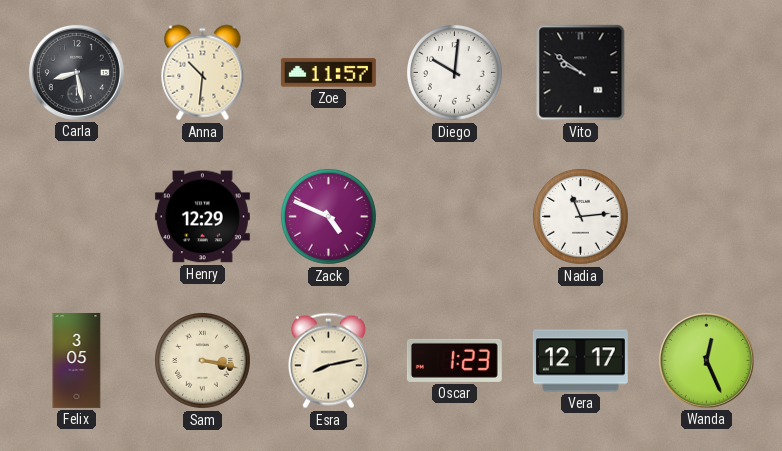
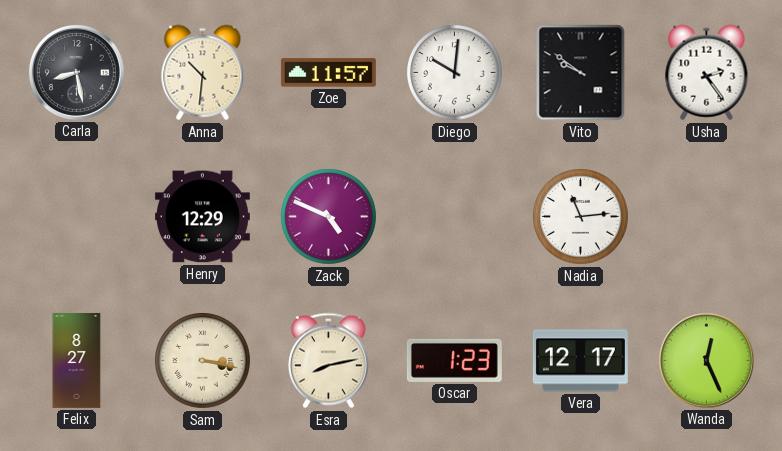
Usha: none -> 2:24
Felix: 3:05 -> 8:27
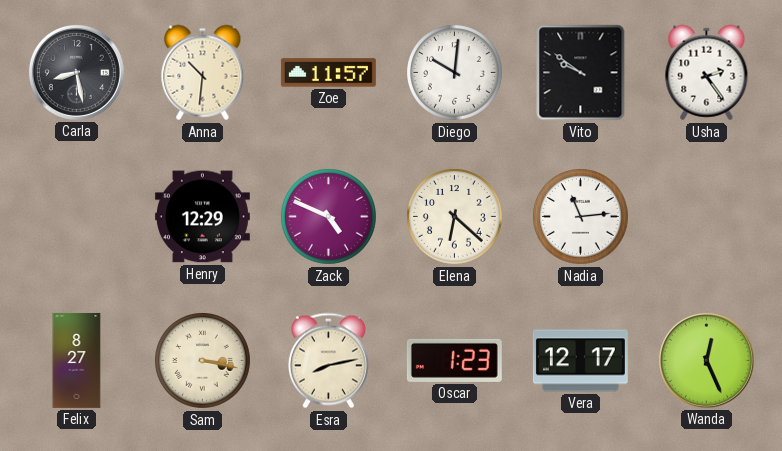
Elena: none -> 6:22
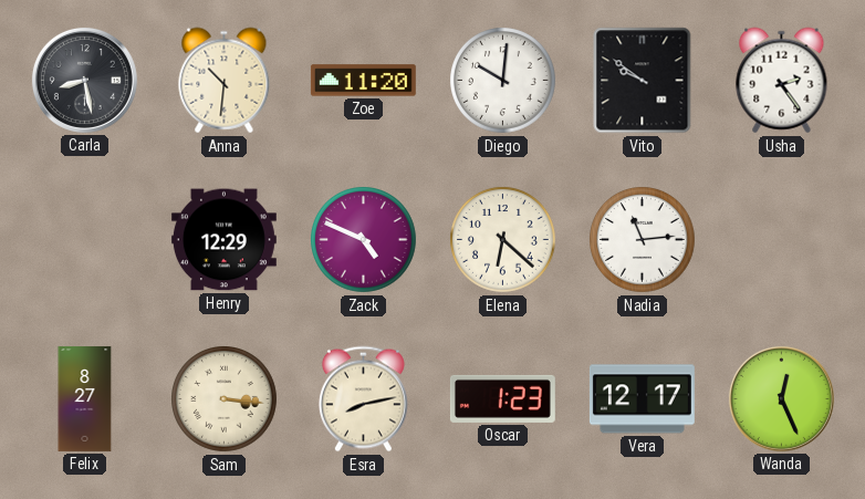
Zoe: 11:57 -> 11:20
Sam: 3:17 -> 3:16
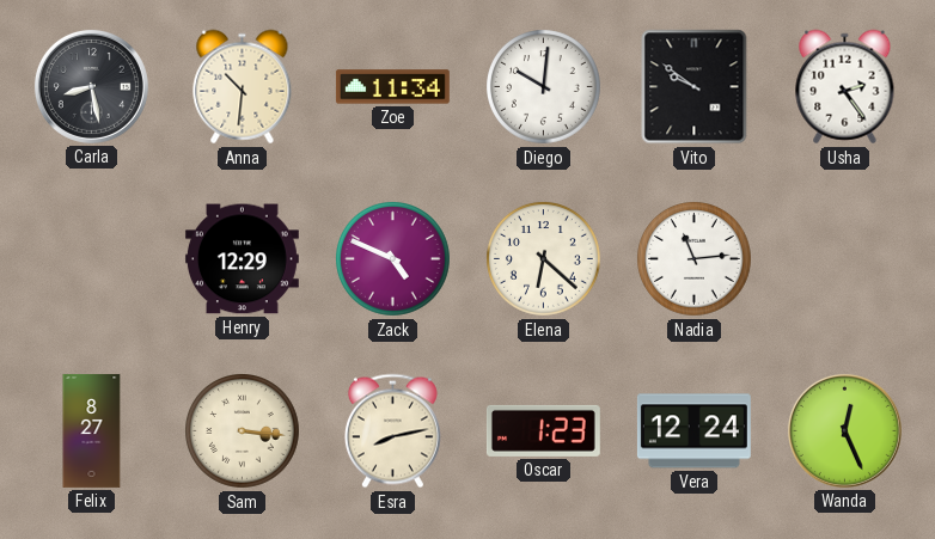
Zoe: 11:20 -> 11:34
Vera: 12:17 -> 12:24
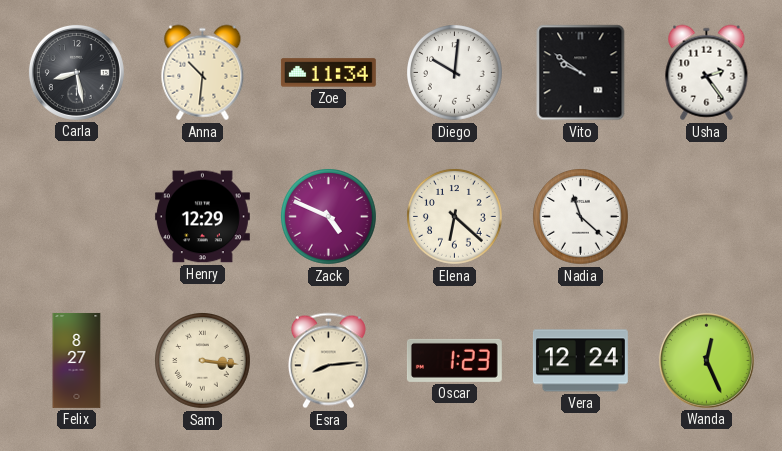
Nadia: 11:14 -> 11:22
Esra: 8:13 -> 8:14
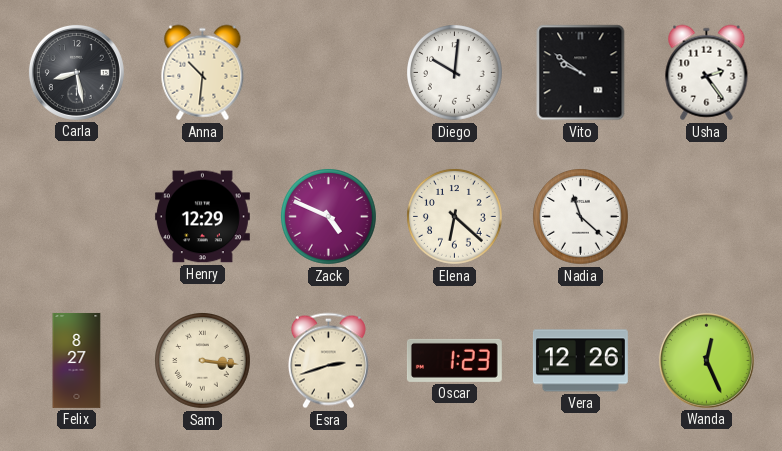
Zoe: 11:34 -> none
Esra: 8:14 -> 2:42
Vera: 12:24 -> 12:26
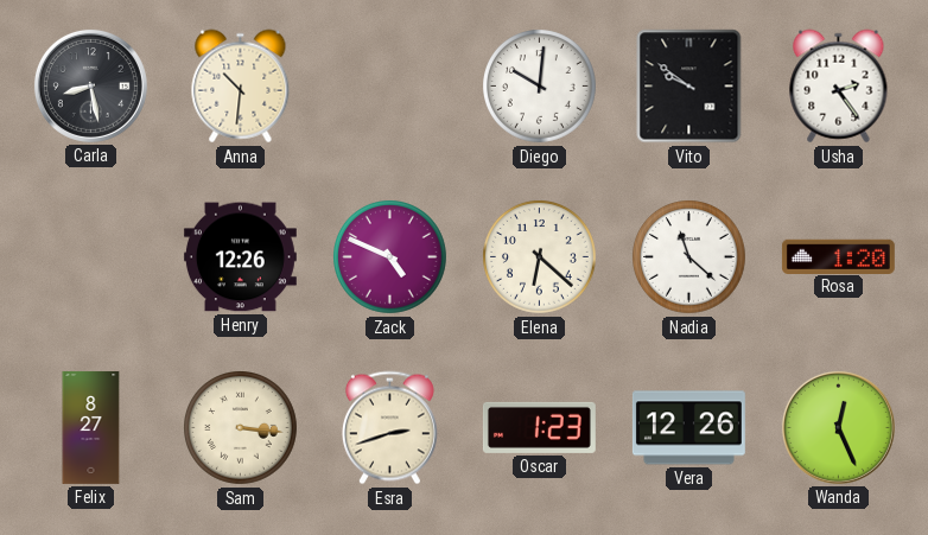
Henry: 12:29 -> 12:26
Rosa: none -> 1:20
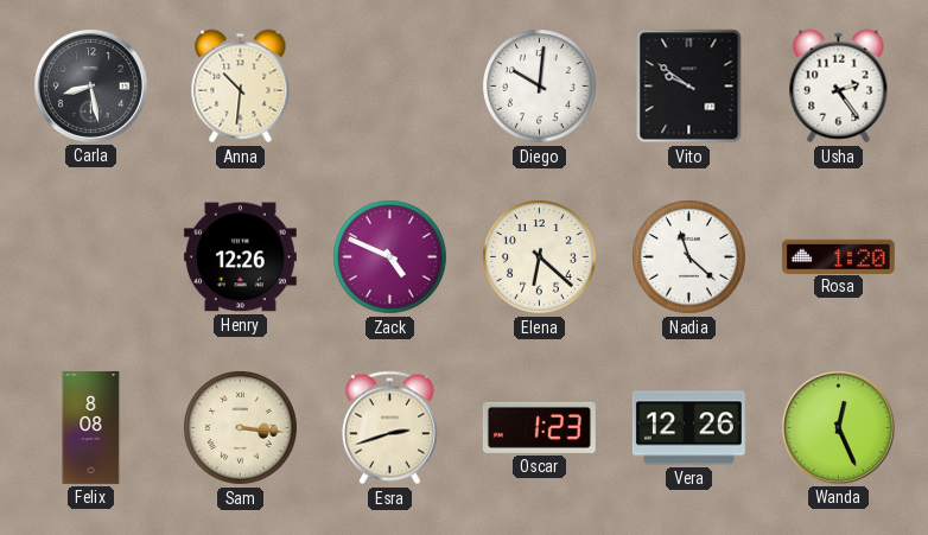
Felix: 8:27 -> 8:08
